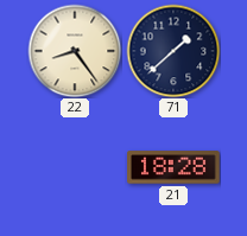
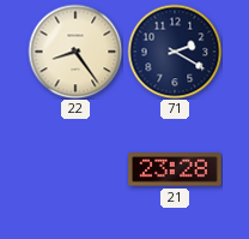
71: 1:38 -> 2:20
21: 18:28 -> 23:28
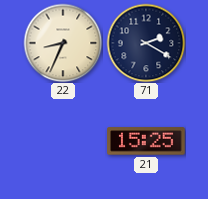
22: 8:24 -> 8:34
21: 23:28 -> 15:25
